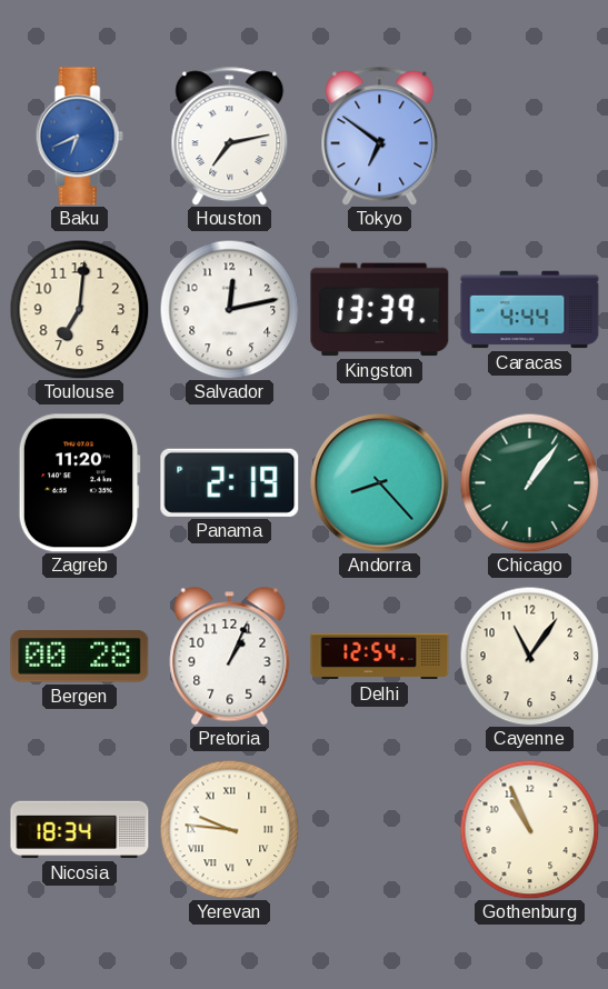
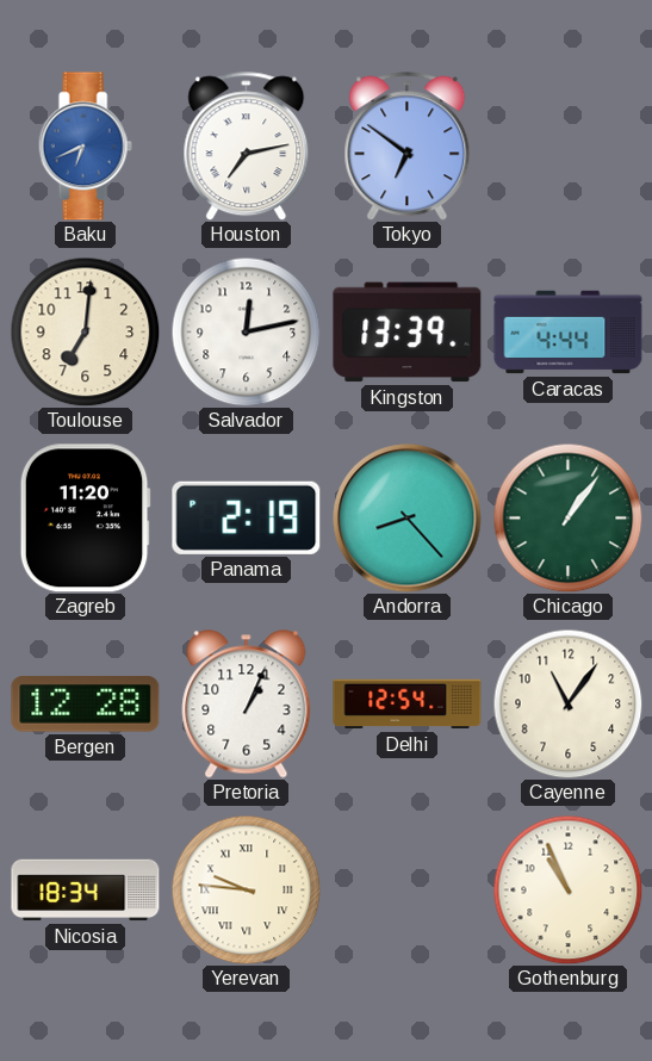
Bergen: 00:28 -> 12:28
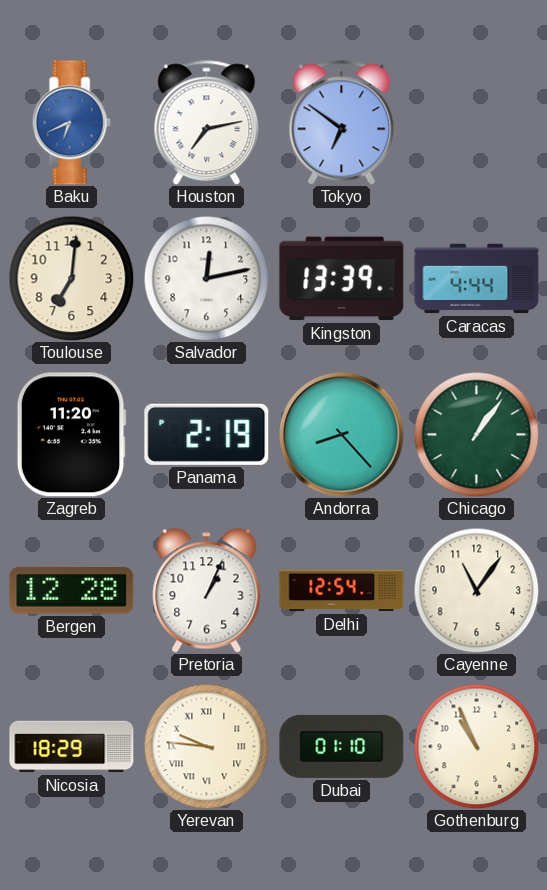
Nicosia: 18:34 -> 18:29
Dubai: none -> 01:10
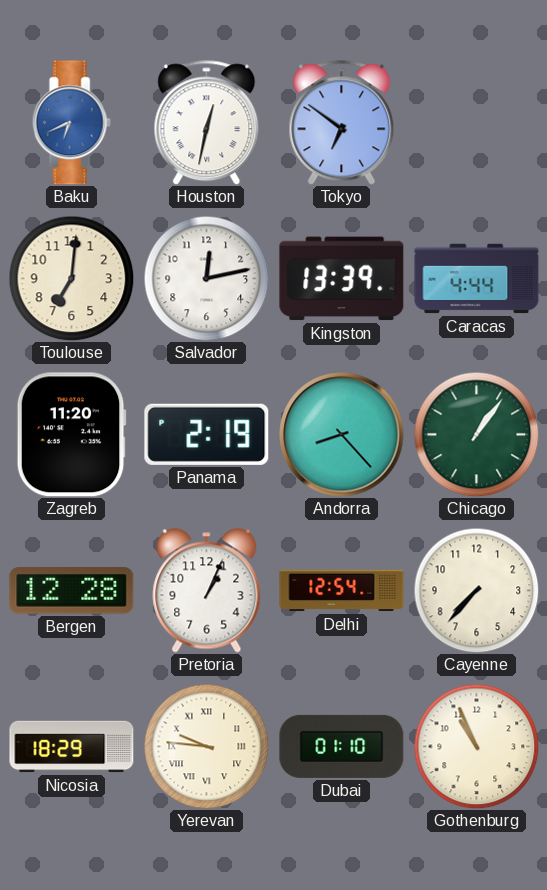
Houston: 7:13 -> 12:32
Cayenne: 11:06 -> 7:37
